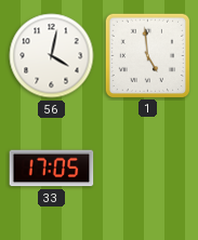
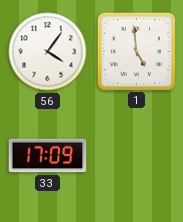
56: 4:02 -> 4:06
33: 17:05 -> 17:09
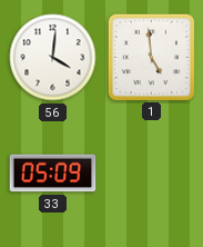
56: 4:06 -> 4:01
33: 17:09 -> 05:09
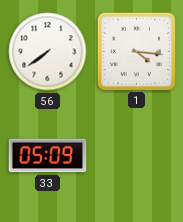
56: 4:01 -> 7:39
1: 4:59 -> 4:16
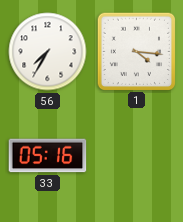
56: 7:39 -> 7:35
33: 05:09 -> 05:16
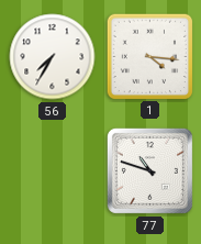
33: 05:16 -> none
77: none -> 10:48
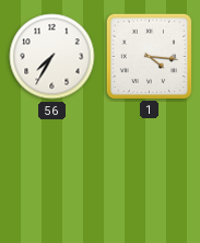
77: 10:48 -> none
